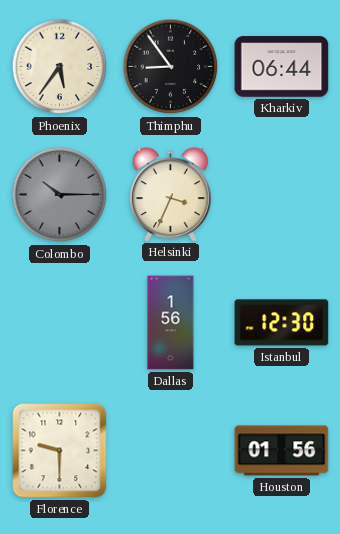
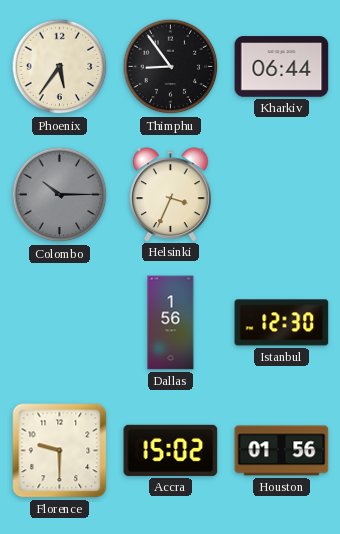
Accra: none -> 15:02
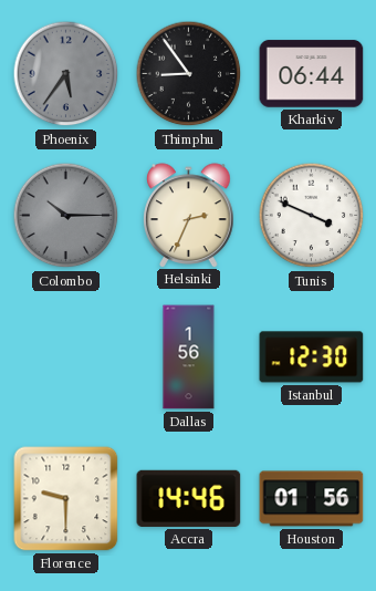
Phoenix dial: cream -> grey
Helsinki: 3:34 -> 2:34
Tunis: none -> 3:49
Accra: 15:02 -> 14:46
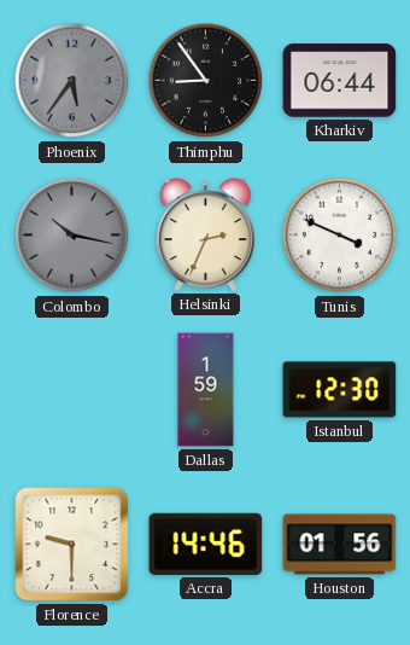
Colombo: 10:15 -> 10:17
Dallas: 1:56 -> 1:59
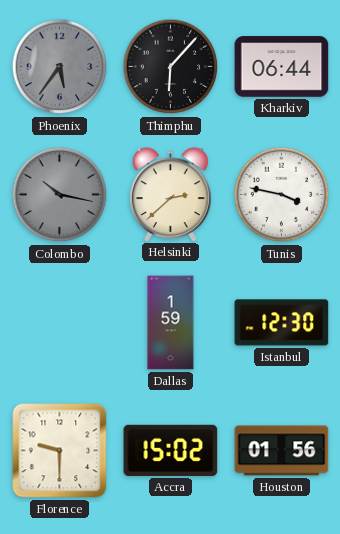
Thimphu: 8:54 -> 6:07
Helsinki: 2:34 -> 2:38
Tunis: 3:49 -> 3:47
Accra: 14:46 -> 15:02
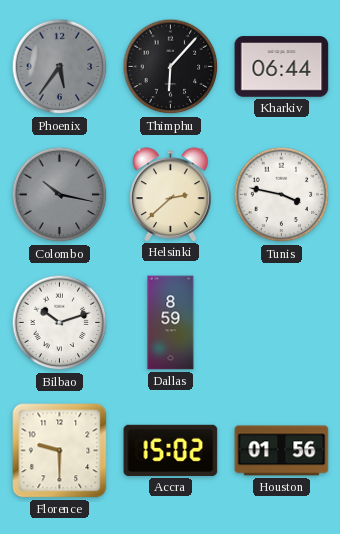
Bilbao: none -> 10:12
Dallas: 1:59 -> 8:59
Istanbul: 12:30 -> none
